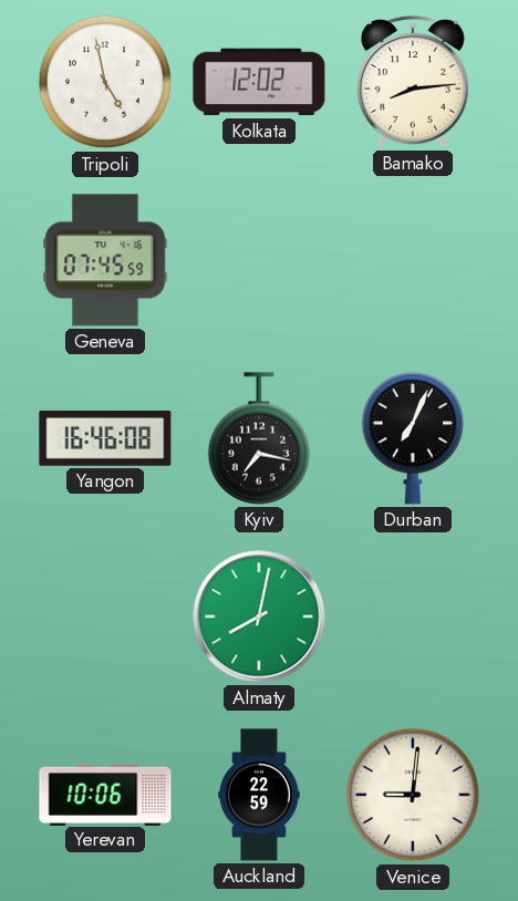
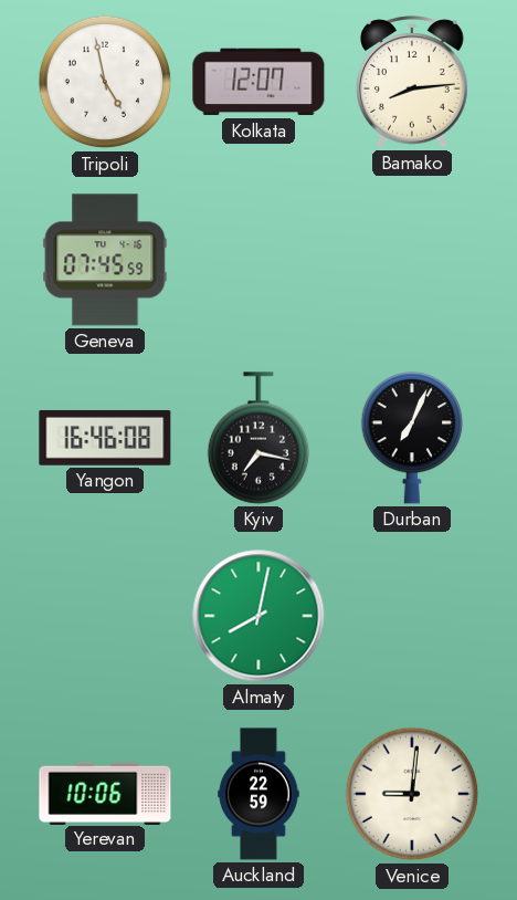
Kolkata: 12:02 -> 12:07
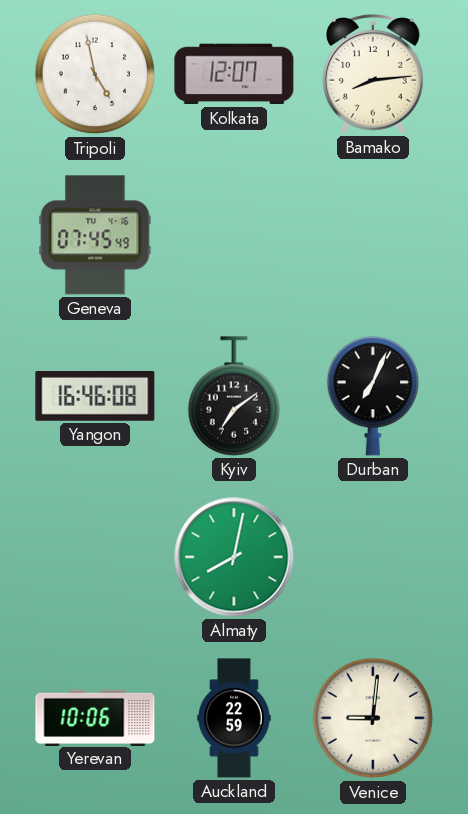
Geneva: 07:45:59 -> 07:45:49
Kyiv: 7:17 -> 7:09
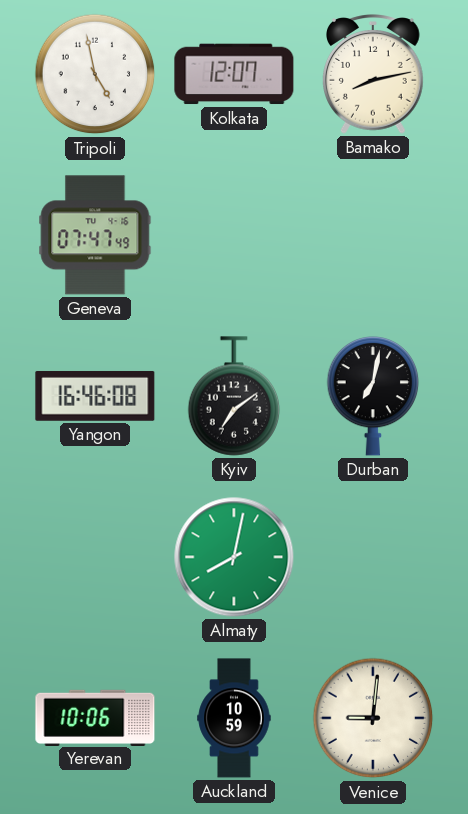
Bamako: 8:14 -> 8:13
Geneva: 07:45 -> 07:47
Durban: 7:04 -> 7:02
Auckland: 22:59 -> 10:59
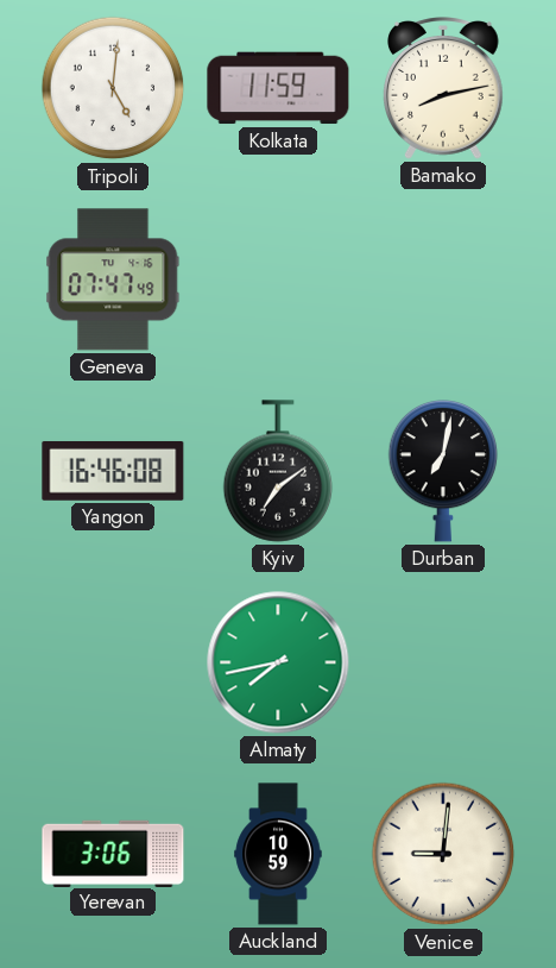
Tripoli: 4:58 -> 5:01
Kolkata: 12:07 -> 11:59
Almaty: 8:02 -> 7:43
Yerevan: 10:06 -> 3:06
